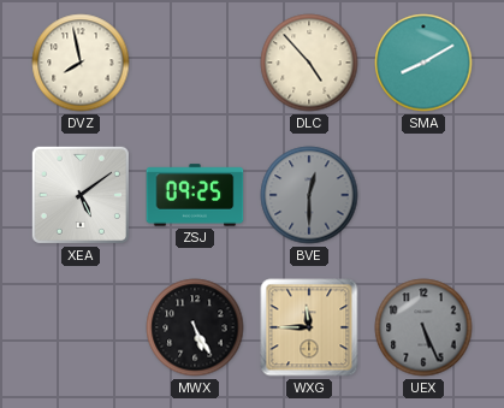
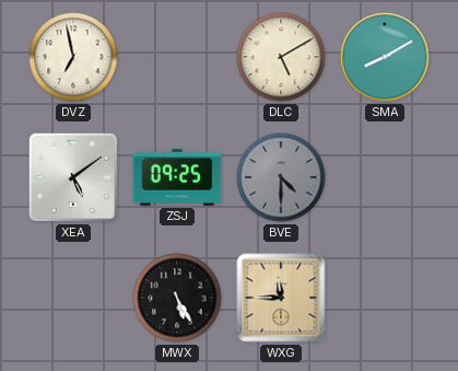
DVZ: 7:58 -> 6:58
DLC: 4:53 -> 5:10
BVE: 12:30 -> 4:30
UEX: 5:26 -> none
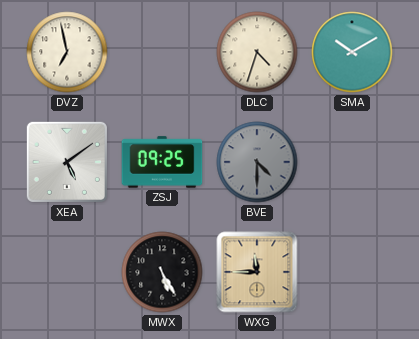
DLC: 5:10 -> 4:33
SMA: 8:10 -> 10:10
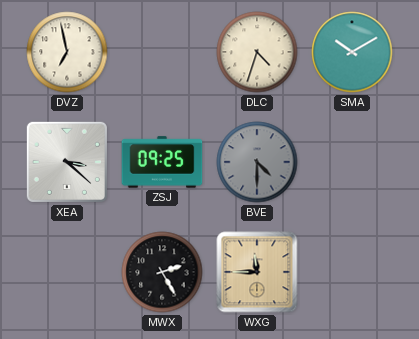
XEA: 5:09 -> 3:22
MWX: 5:25 -> 2:25
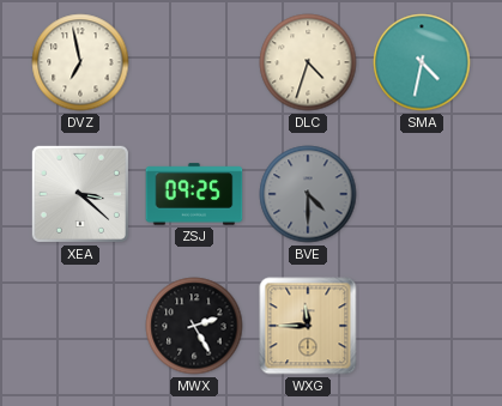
SMA: 10:10 -> 4:32
